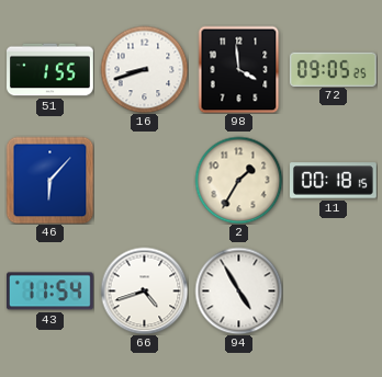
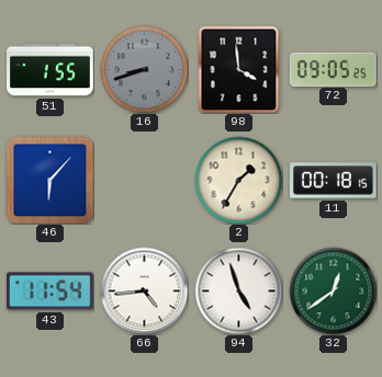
16 dial: white -> grey
66: 4:42 -> 4:44
94: 4:55 -> 4:57
32: none -> 12:39
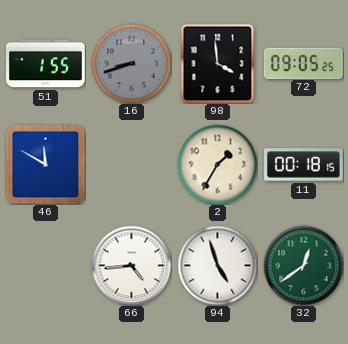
46: 6:07 -> 11:50
43: 11:54 -> none
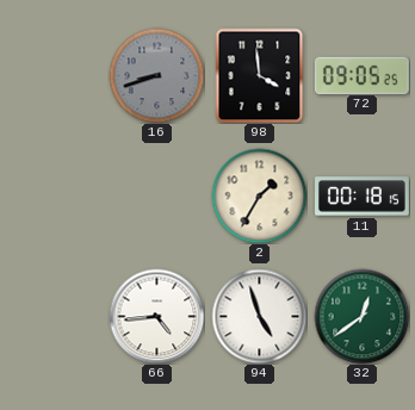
51: 1:55 -> none
46: 11:50 -> none
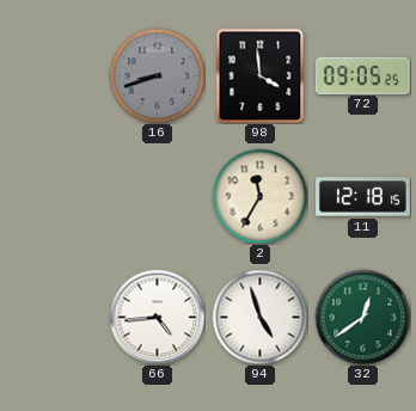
2: 1:35 -> 11:35
11: 00:18 -> 12:18
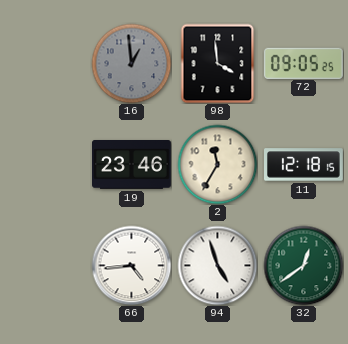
16: 8:42 -> 12:59
19: none -> 23:46
